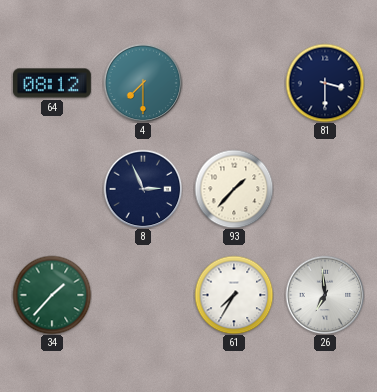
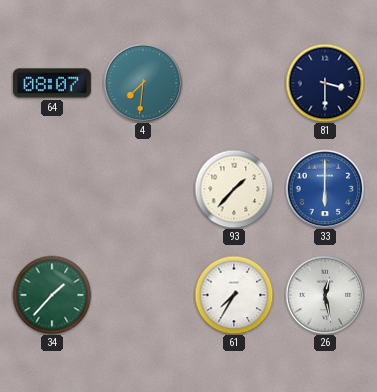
64: 08:12 -> 08:07
4: 7:30 -> 7:31
8: 2:56 -> none
33: none -> 6:00
26: 6:59 -> 12:28
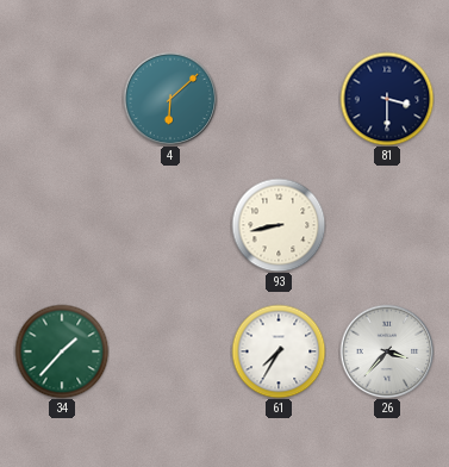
64: 08:07 -> none
4: 7:31 -> 6:08
93: 1:37 -> 8:43
33: 6:00 -> none
26: 12:28 -> 3:37
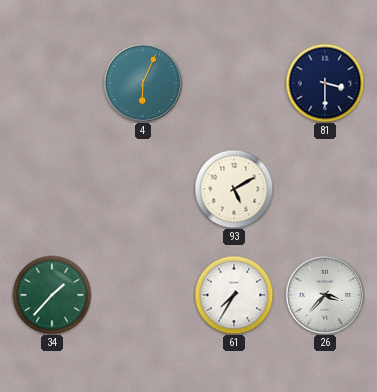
4: 6:08 -> 6:04
93: 8:43 -> 5:10
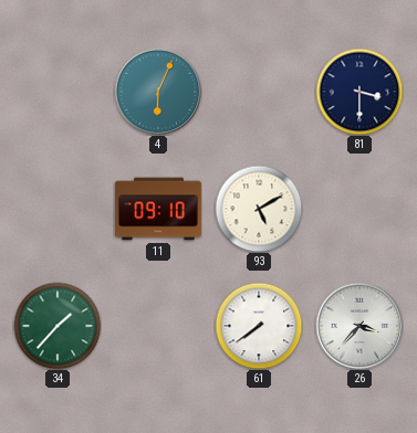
11: none -> 09:10
61: 7:35 -> 7:39
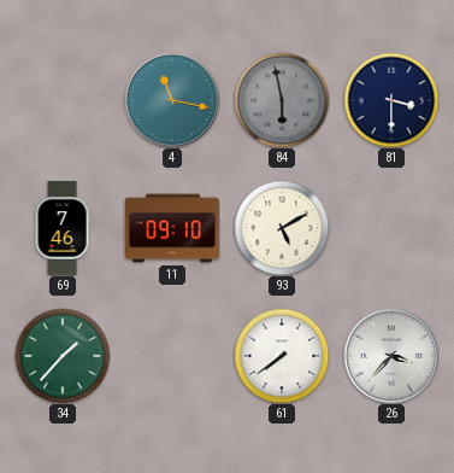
4: 6:04 -> 11:17
84: none -> 5:58
69: none -> 7:46
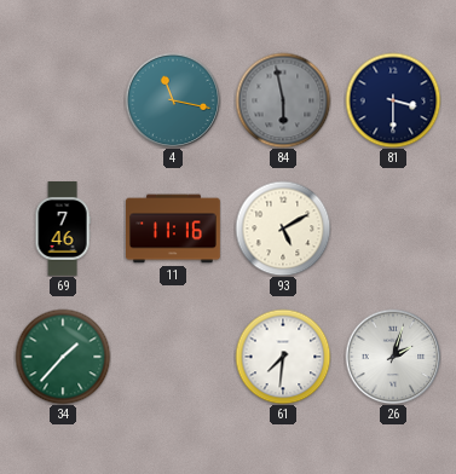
11: 09:10 -> 11:16
61: 7:39 -> 7:31
26: 3:37 -> 2:03
